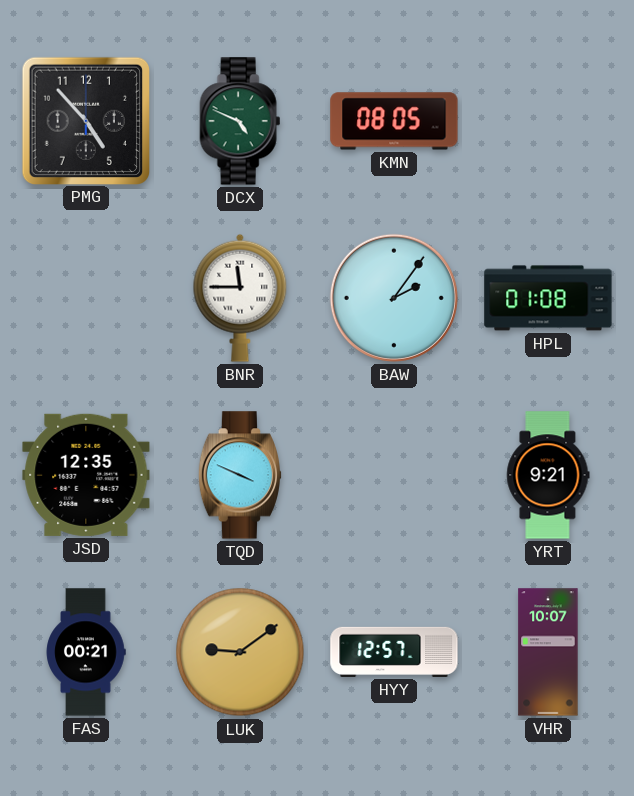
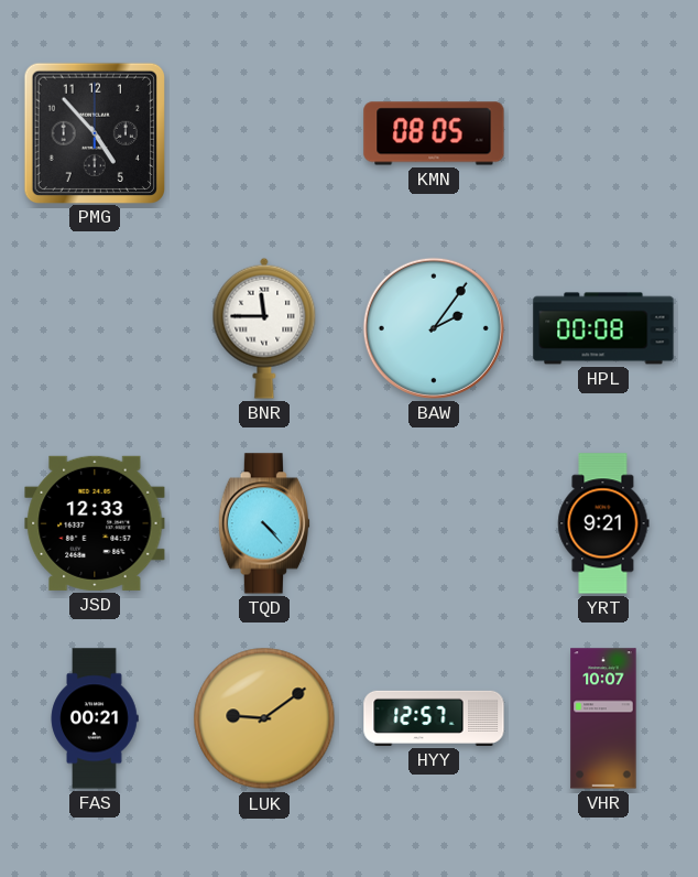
DCX: 4:49 -> none
HPL: 01:08 -> 00:08
JSD: 12:35 -> 12:33
TQD: 3:49 -> 4:23
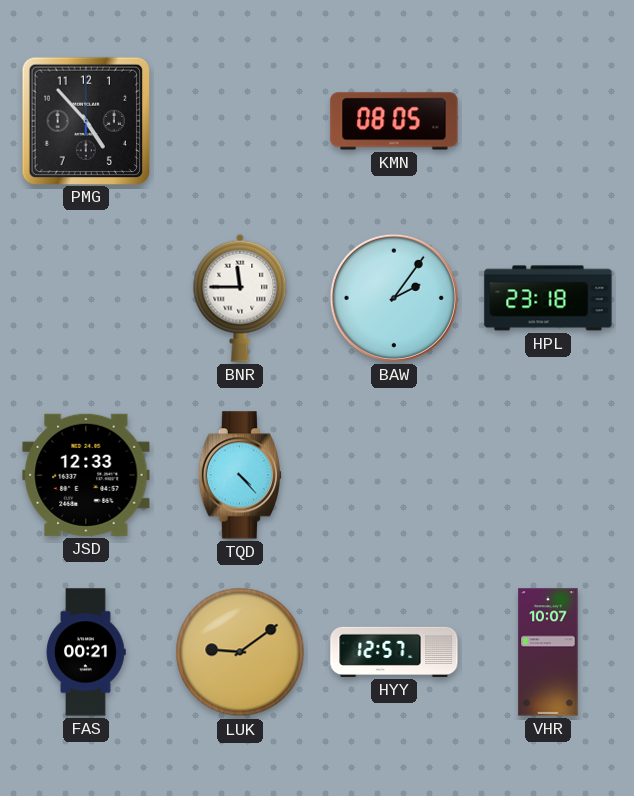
HPL: 00:08 -> 23:18
YRT: 9:21 -> none
